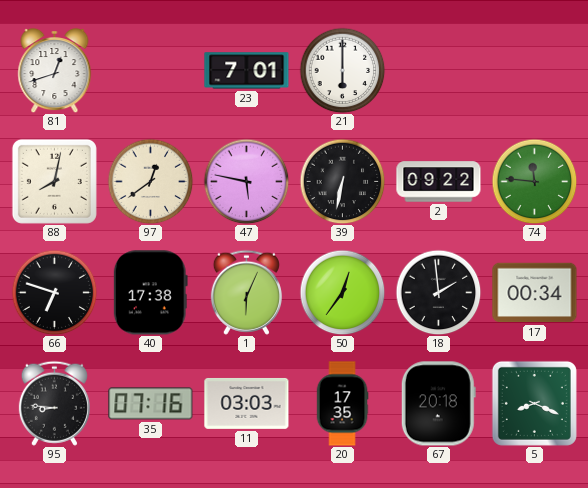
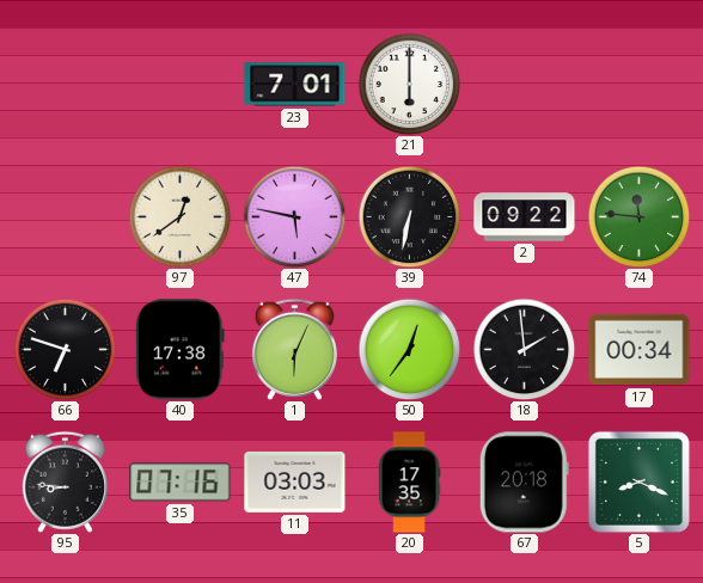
81: 12:42 -> none
88: 8:02 -> none
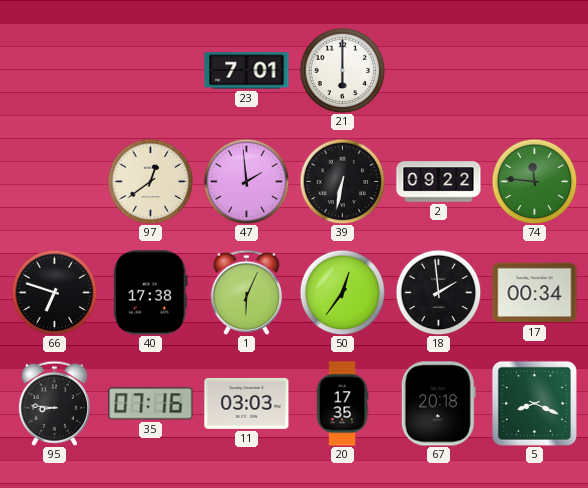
47: 5:47 -> 1:59
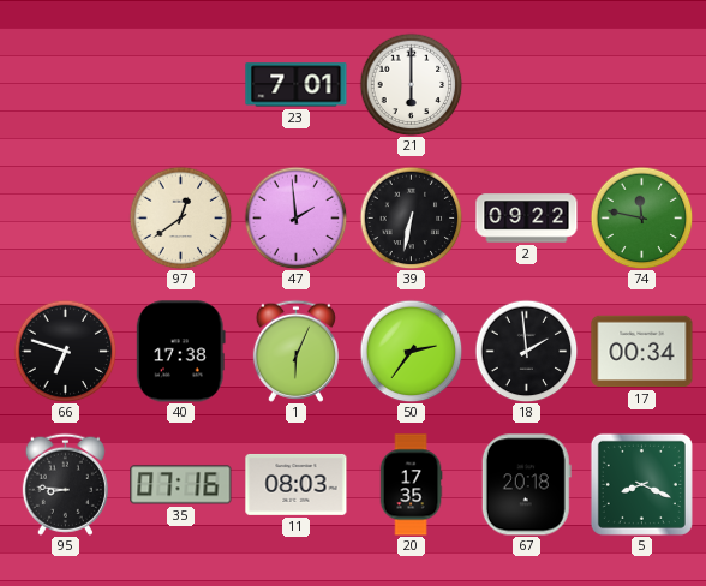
74: 11:46 -> 11:47
50: 12:36 -> 2:36
11: 03:03 -> 08:03
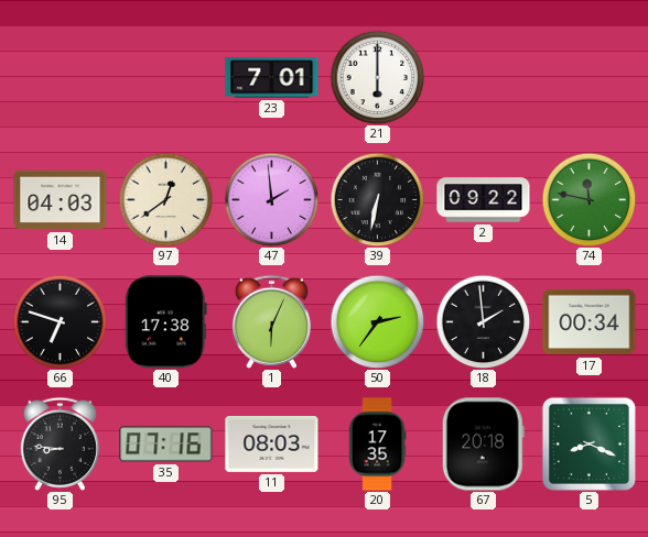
14: none -> 04:03
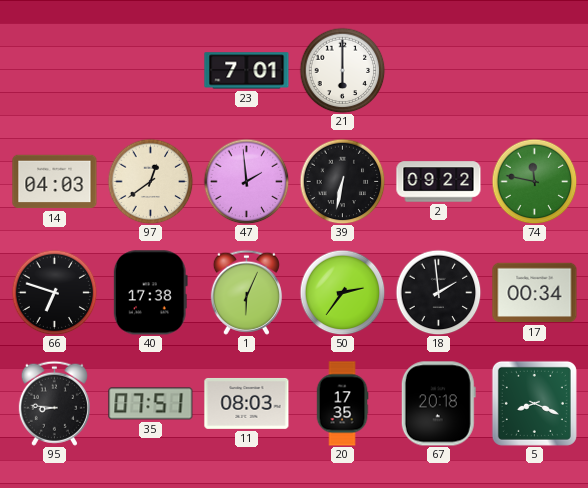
35: 07:16 -> 07:51
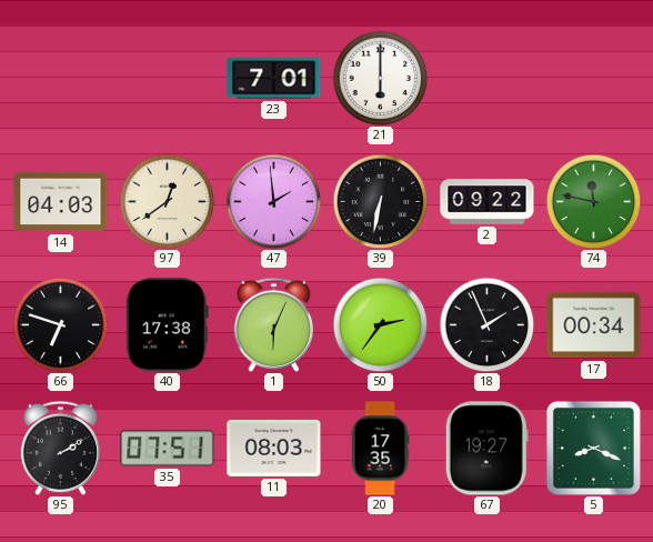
18: 1:59 -> 1:56
95: 8:46 -> 2:10
67: 20:18 -> 19:27
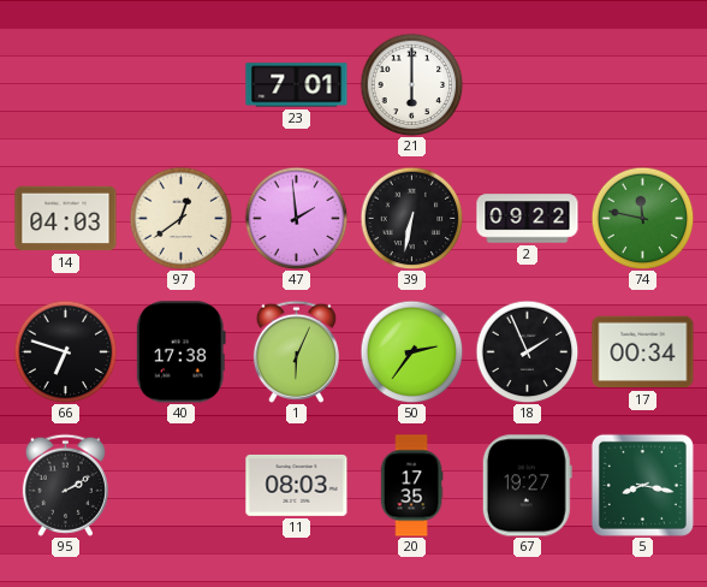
35: 07:51 -> none
5: 8:19 -> 8:17
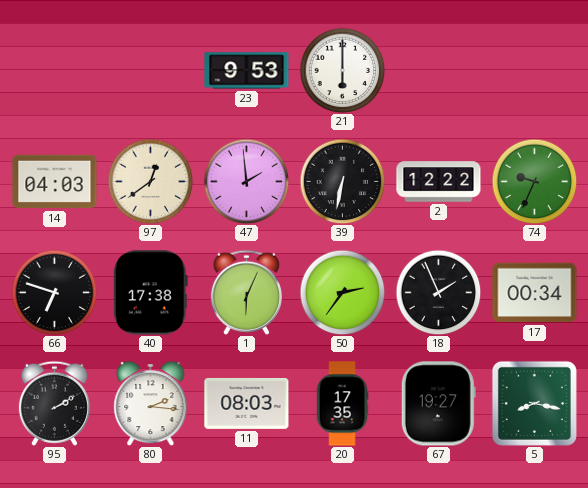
23: 7:01 -> 9:53
2: 09:22 -> 12:22
74: 11:47 -> 9:34
80: none -> 2:16
